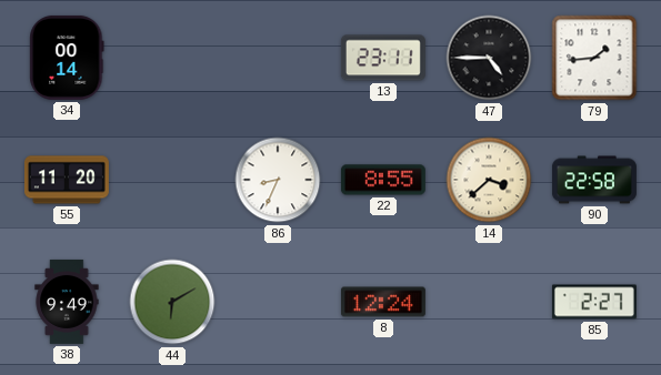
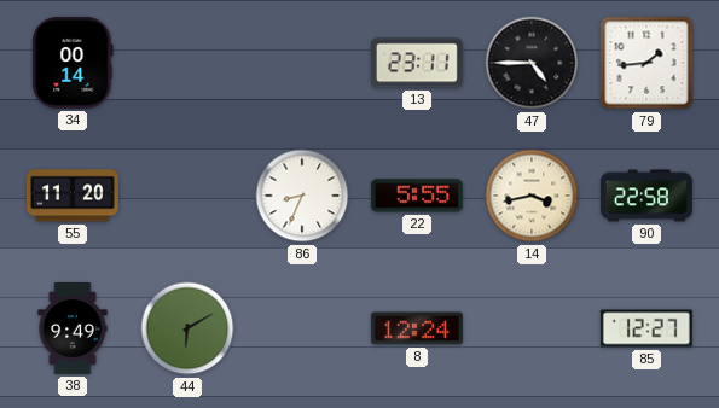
22: 8:55 -> 5:55
14: 3:38 -> 3:43
85: 2:27 -> 12:27
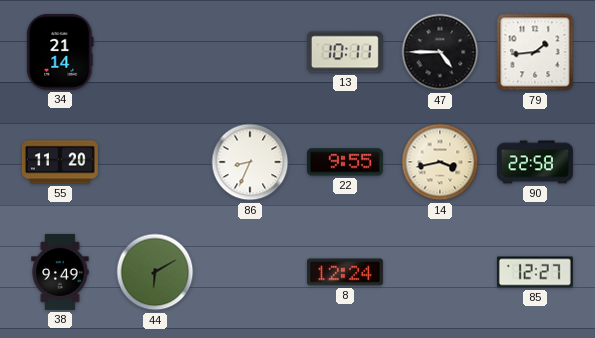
34: 00:14 -> 21:14
13: 23:11 -> 10:11
22: 5:55 -> 9:55
